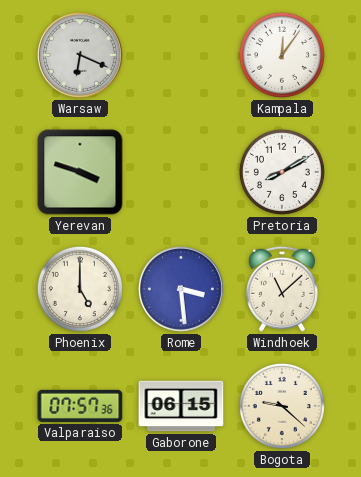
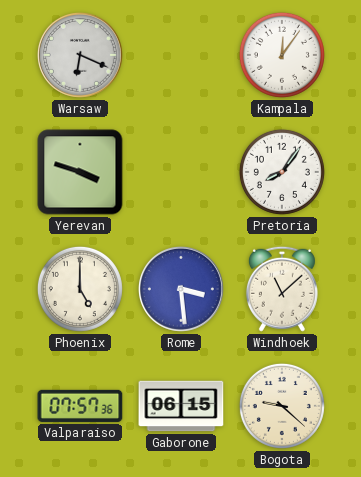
Pretoria: 8:10 -> 8:06
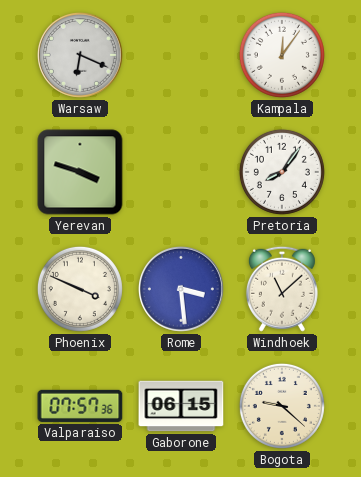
Phoenix: 5:00 -> 3:49
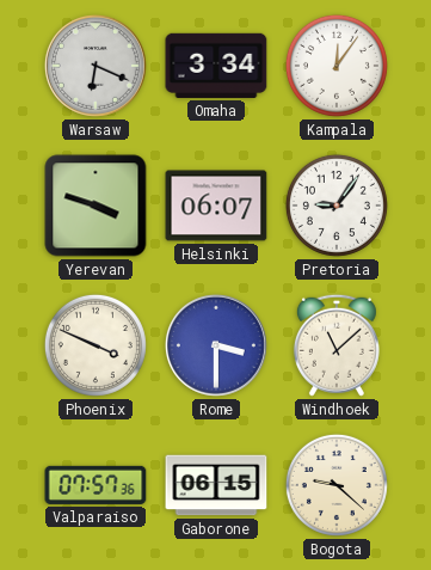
Omaha: none -> 3:34
Helsinki: none -> 06:07
Pretoria: 8:06 -> 9:06
Rome: 3:29 -> 3:30
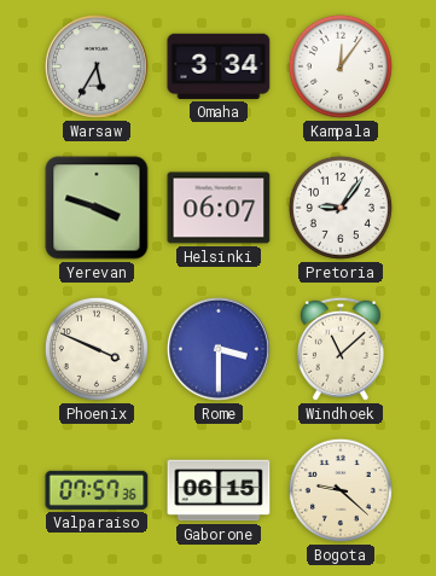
Warsaw: 6:19 -> 5:35
